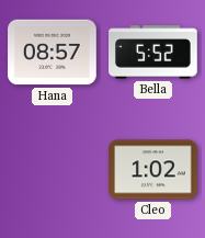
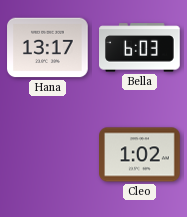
Hana: 08:57 -> 13:17
Bella: 5:52 -> 6:03
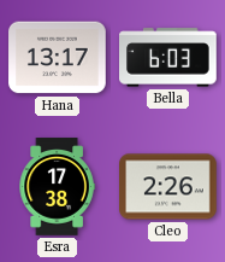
Esra: none -> 17:38
Cleo: 1:02 -> 2:26
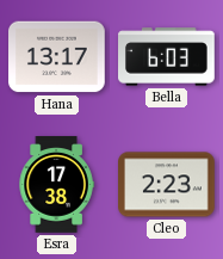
Cleo: 2:26 -> 2:23
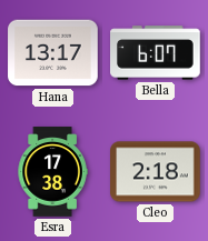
Bella: 6:03 -> 6:07
Cleo: 2:23 -> 2:18
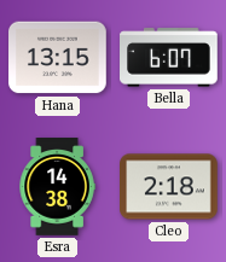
Hana: 13:17 -> 13:15
Esra: 17:38 -> 14:38
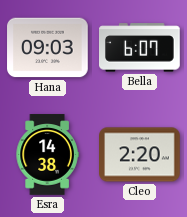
Hana: 13:15 -> 09:03
Cleo: 2:18 -> 2:20
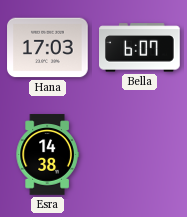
Hana: 09:03 -> 17:03
Cleo: 2:20 -> none
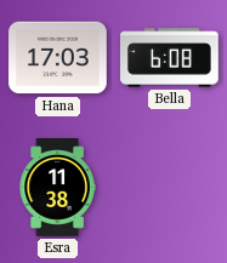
Bella: 6:07 -> 6:08
Esra: 14:38 -> 11:38
